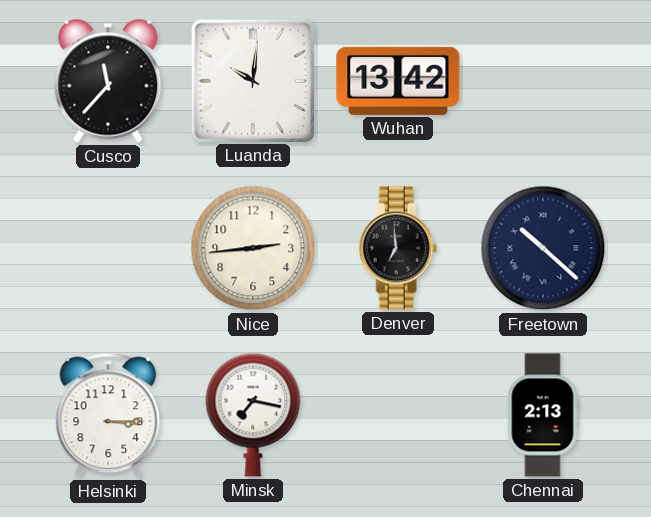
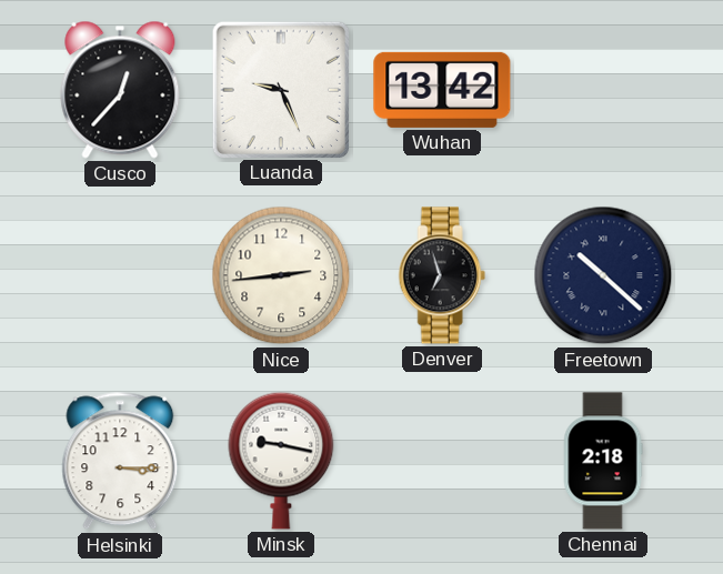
Cusco: 11:37 -> 12:37
Luanda: 10:01 -> 9:26
Denver: 6:59 -> 6:57
Minsk: 7:17 -> 9:17
Chennai: 2:13 -> 2:18
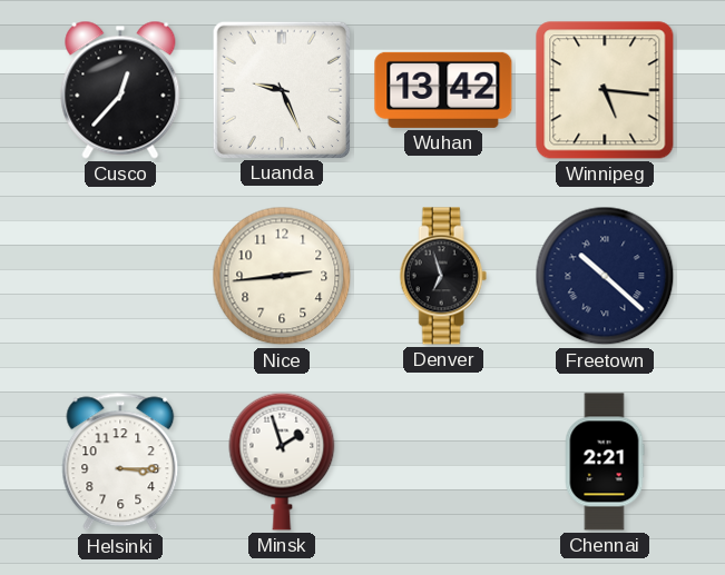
Winnipeg: none -> 5:16
Minsk: 9:17 -> 1:57
Chennai: 2:18 -> 2:21
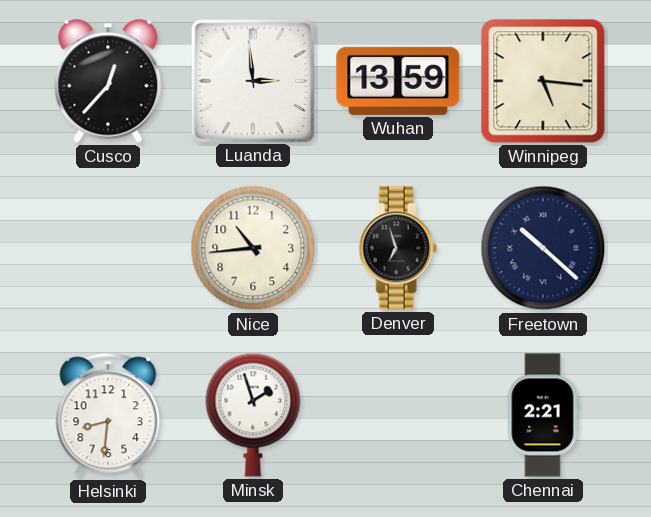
Luanda: 9:26 -> 2:59
Wuhan: 13:42 -> 13:59
Nice: 2:44 -> 10:44
Helsinki: 3:15 -> 8:31
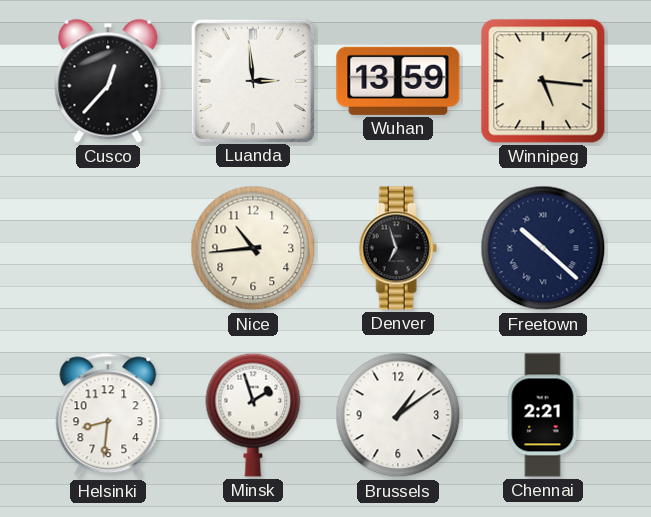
Brussels: none -> 1:09
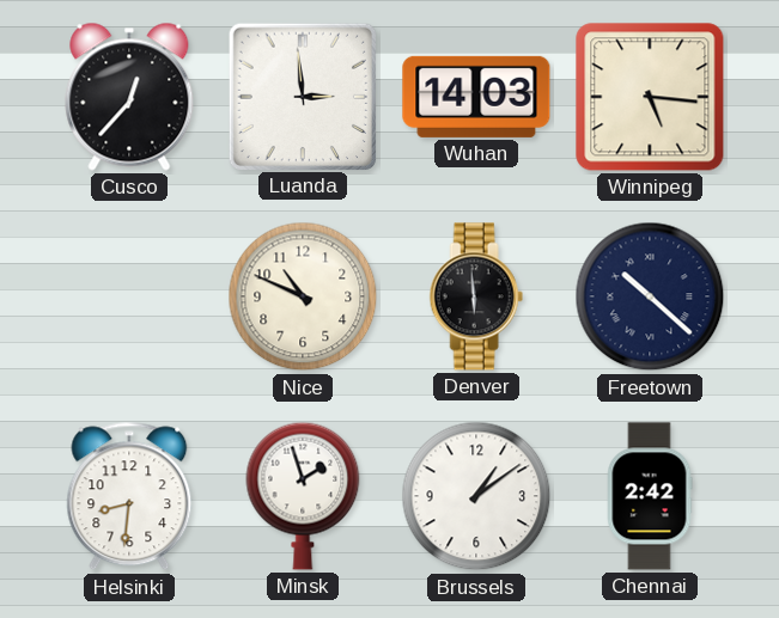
Wuhan: 13:59 -> 14:03
Nice: 10:44 -> 10:49
Denver: 6:57 -> 5:59
Chennai: 2:21 -> 2:42
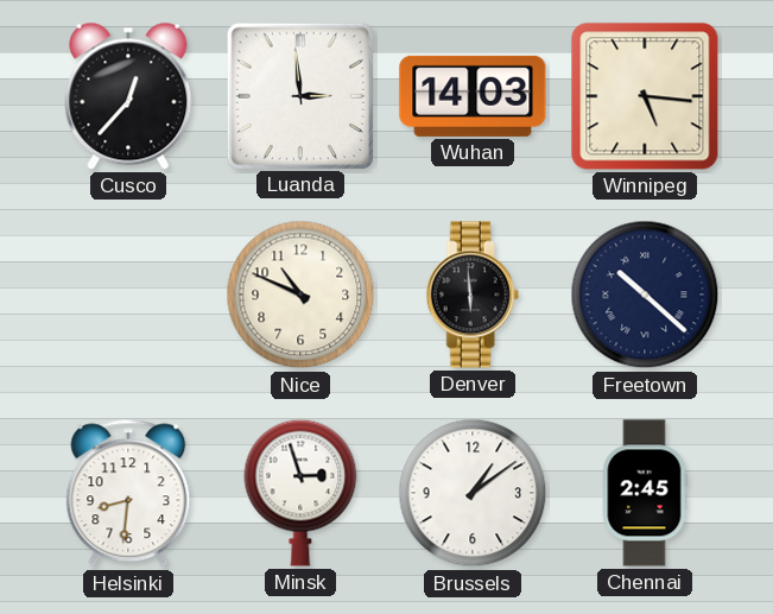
Minsk: 1:57 -> 2:57
Chennai: 2:42 -> 2:45
